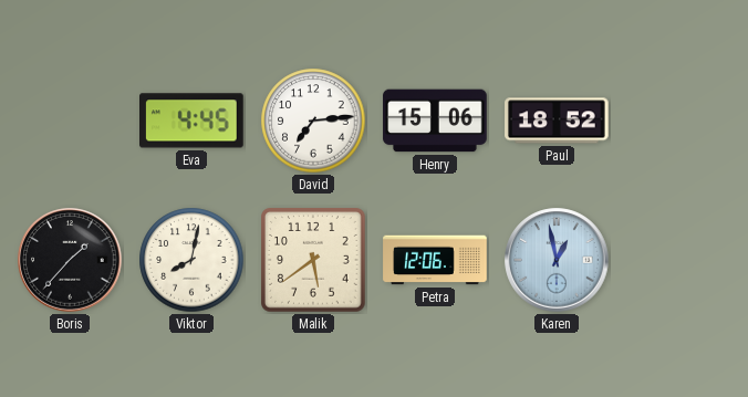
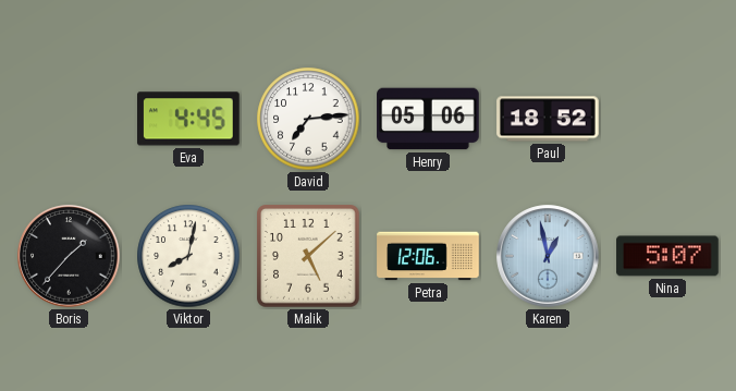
Henry: 15:06 -> 05:06
Malik: 5:39 -> 5:08
Nina: none -> 5:07
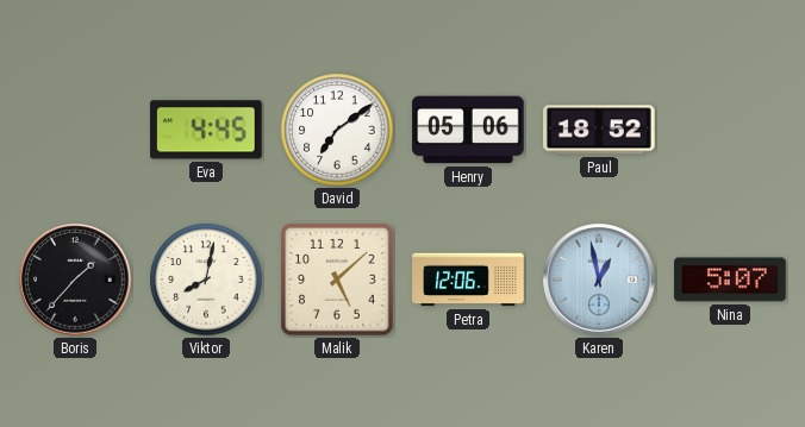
David: 7:14 -> 7:09
